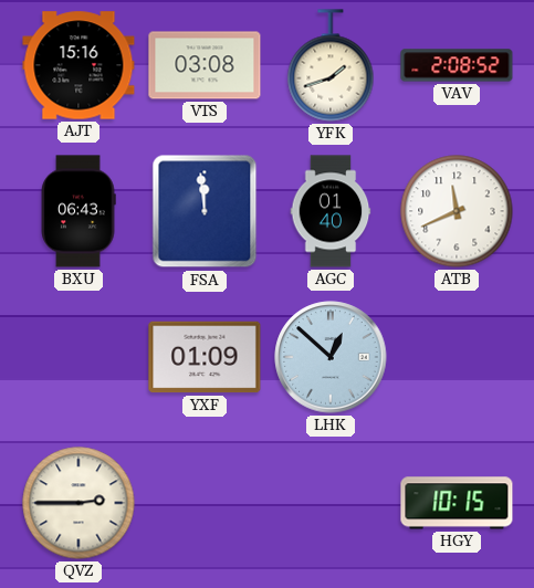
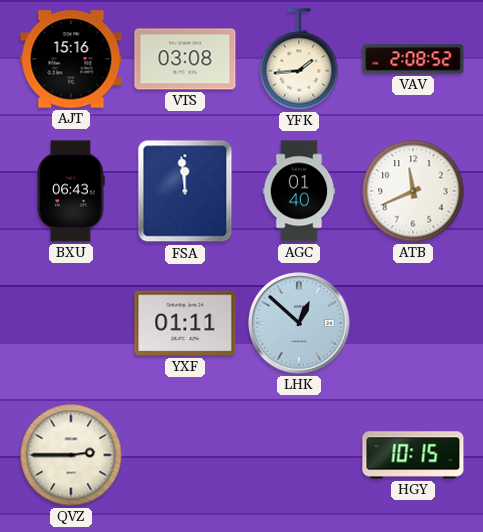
YFK: 1:42 -> 1:44
YXF: 01:09 -> 01:11
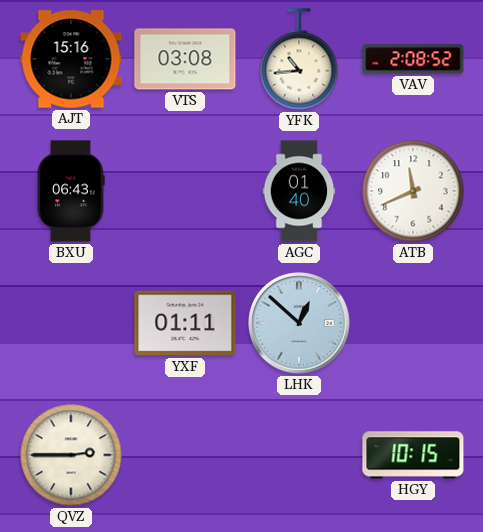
YFK: 1:44 -> 10:44
FSA: 11:59 -> none
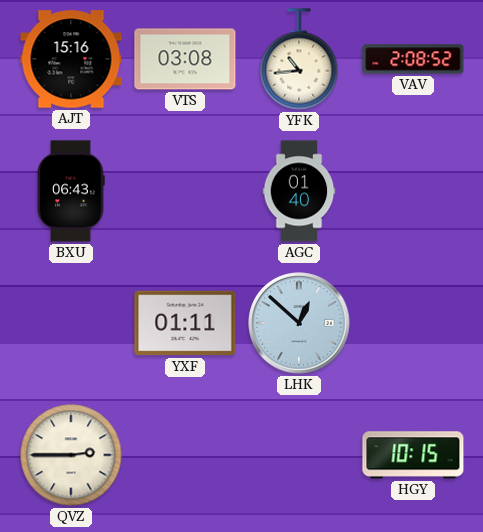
ATB: 11:41 -> none
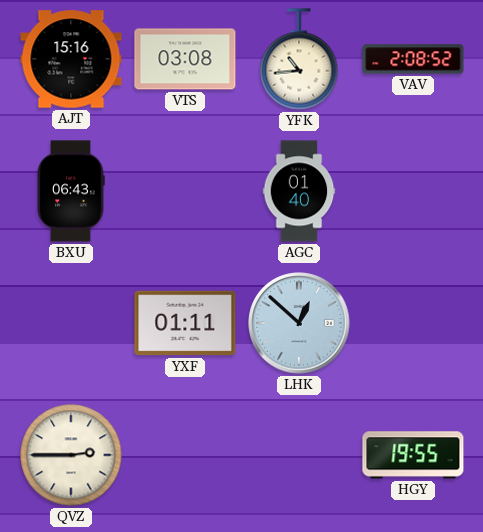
HGY: 10:15 -> 19:55
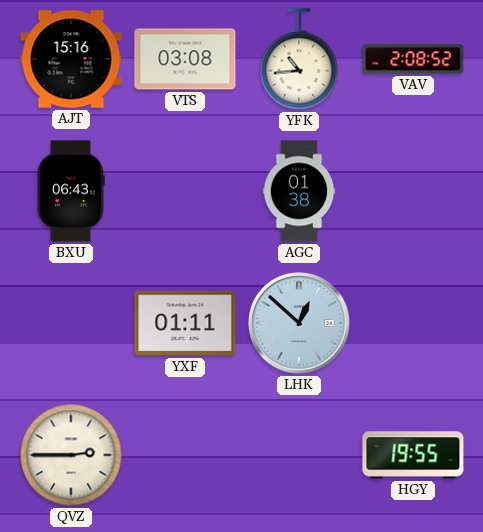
AGC: 01:40 -> 01:38
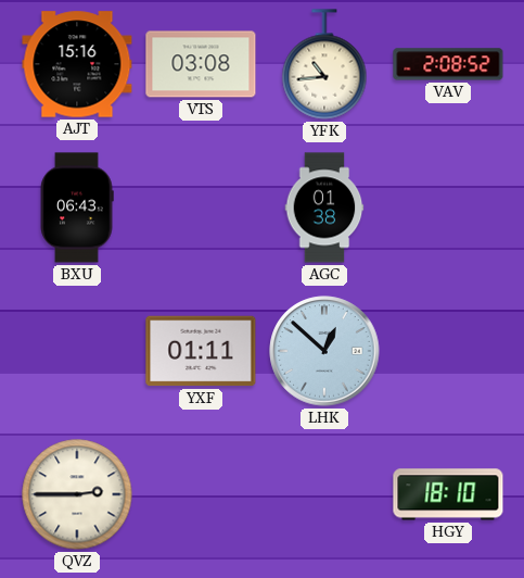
HGY: 19:55 -> 18:10
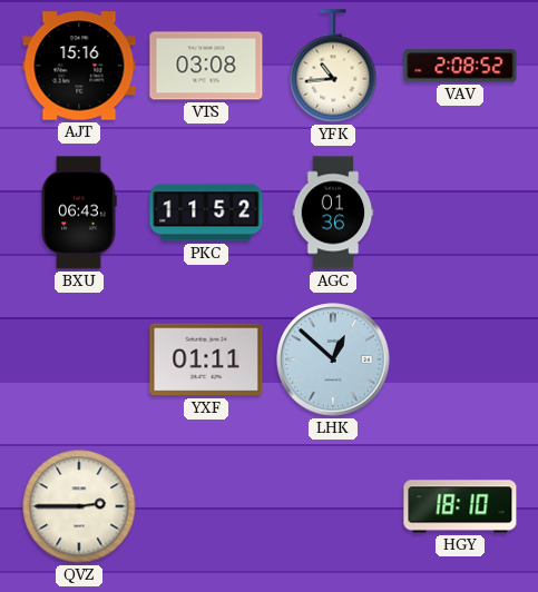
PKC: none -> 11:52
AGC: 01:38 -> 01:36
